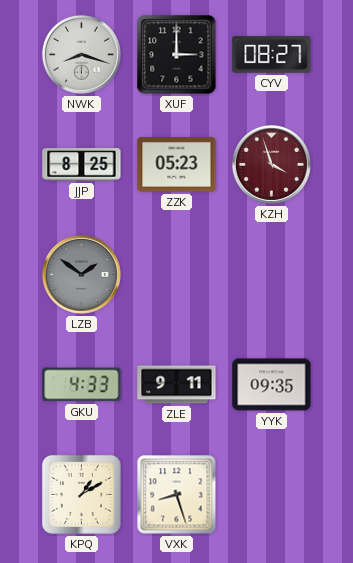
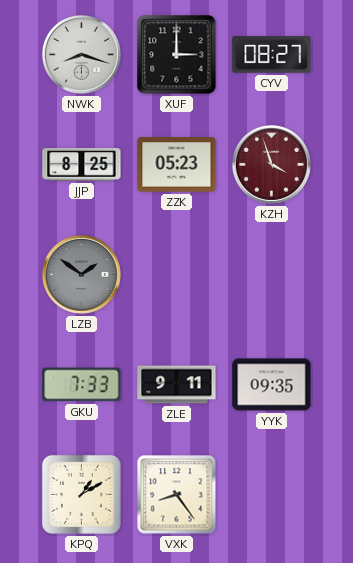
GKU: 4:33 -> 7:33
VXK: 8:27 -> 8:24
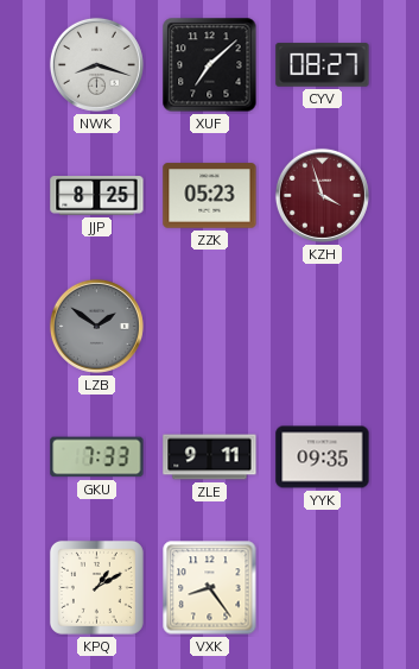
XUF: 3:00 -> 7:08
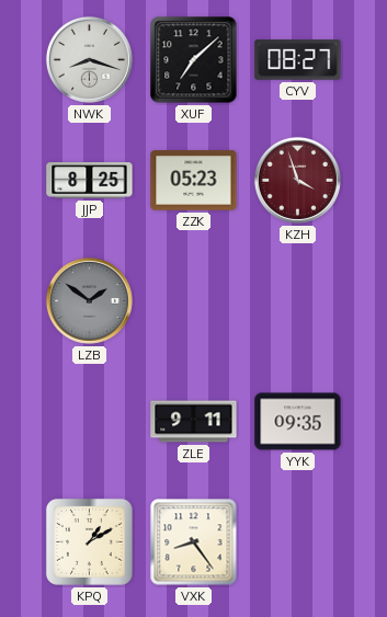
GKU: 7:33 -> none
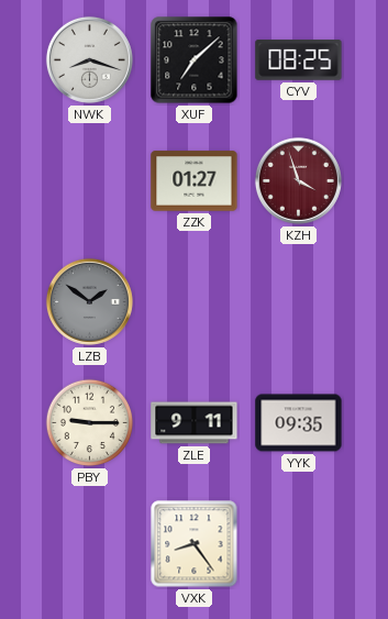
CYV: 08:27 -> 08:25
JJP: 8:25 -> none
ZZK: 05:23 -> 01:27
PBY: none -> 9:15
KPQ: 1:10 -> none
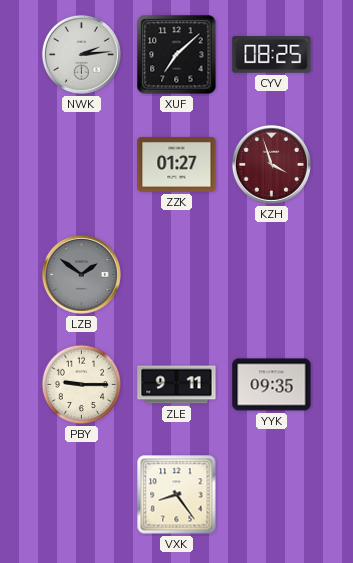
NWK: 8:18 -> 2:14
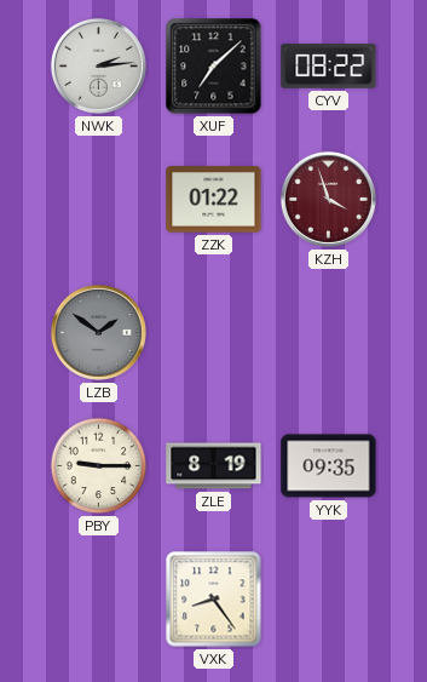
CYV: 08:25 -> 08:22
ZZK: 01:27 -> 01:22
ZLE: 9:11 -> 8:19
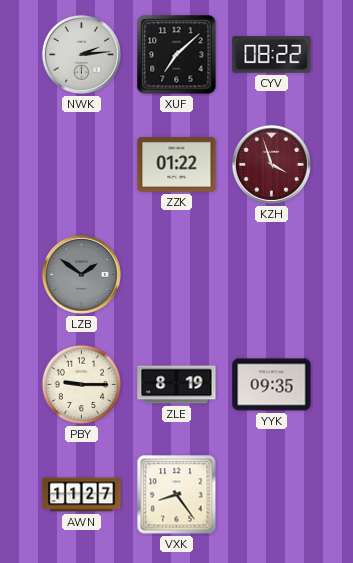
AWN: none -> 11:27
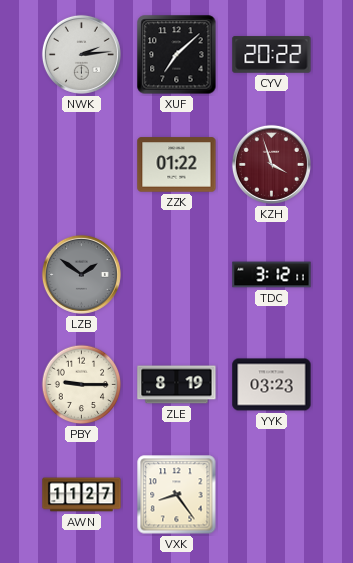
CYV: 08:22 -> 20:22
TDC: none -> 3:12
YYK: 09:35 -> 03:23
